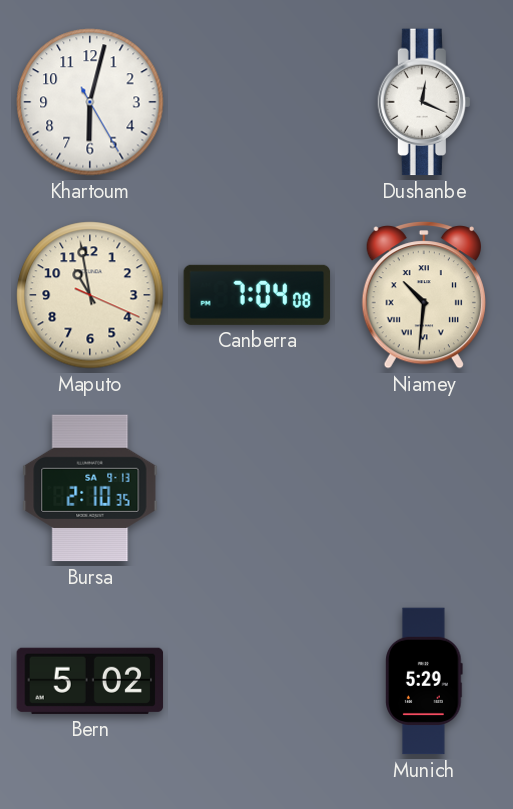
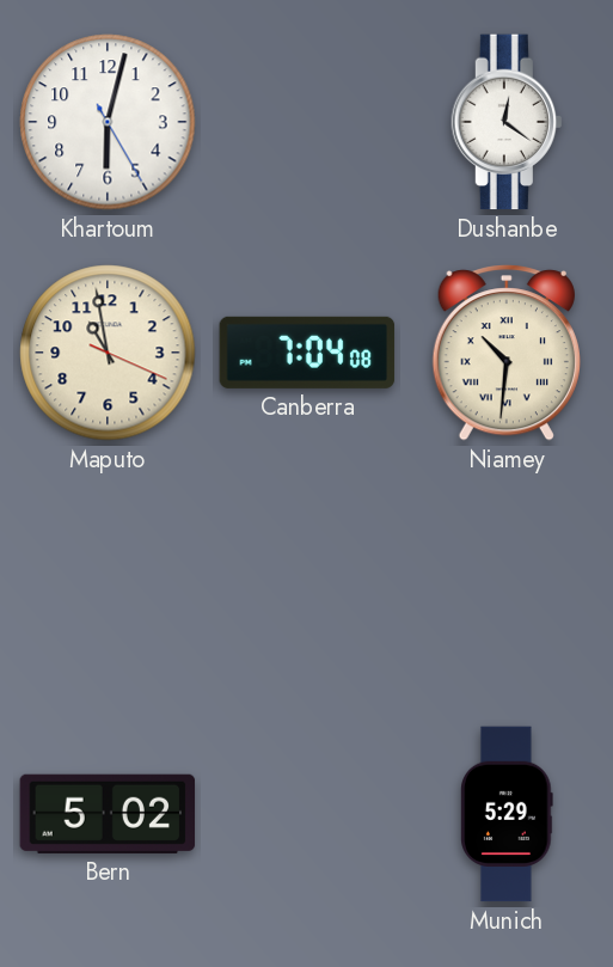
Dushanbe: 12:19 -> 12:21
Bursa: 2:10 -> none
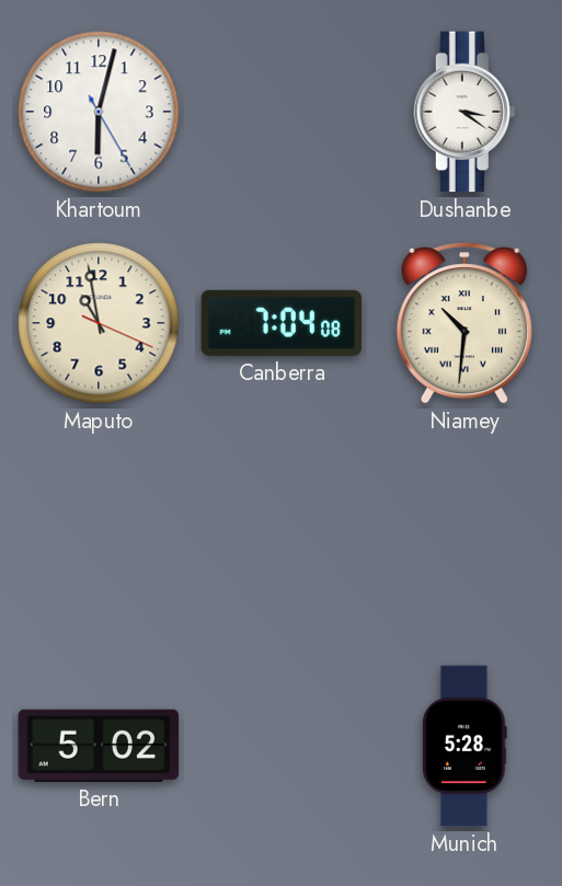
Dushanbe: 12:21 -> 3:21
Munich: 5:29 -> 5:28
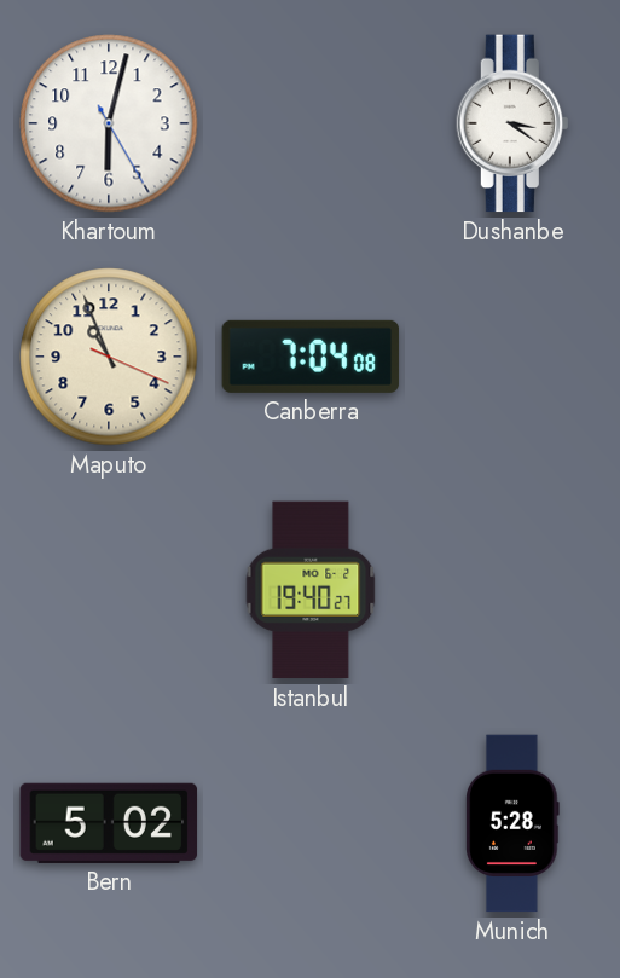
Maputo: 10:58 -> 10:56
Niamey: 10:31 -> none
Istanbul: none -> 19:40
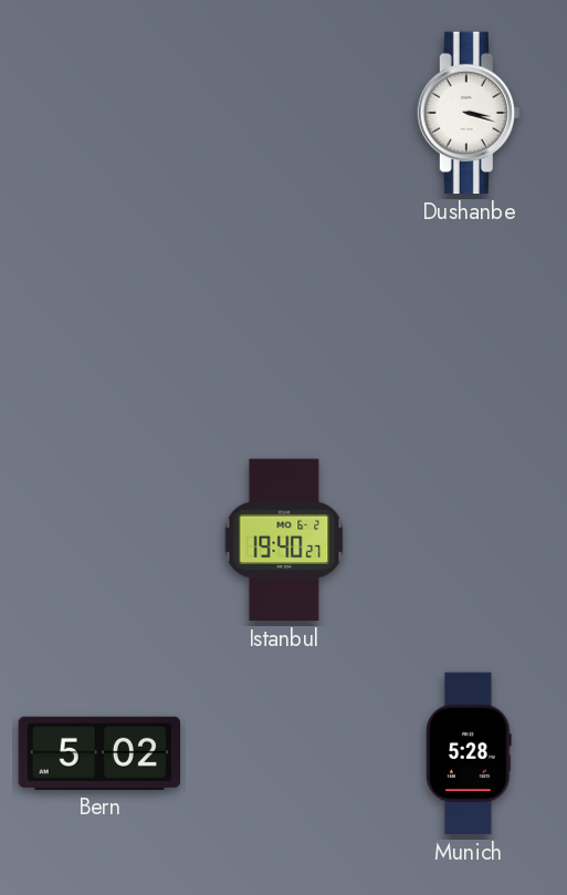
Khartoum: 6:02 -> none
Dushanbe: 3:21 -> 3:18
Maputo: 10:56 -> none
Canberra: 7:04 -> none
